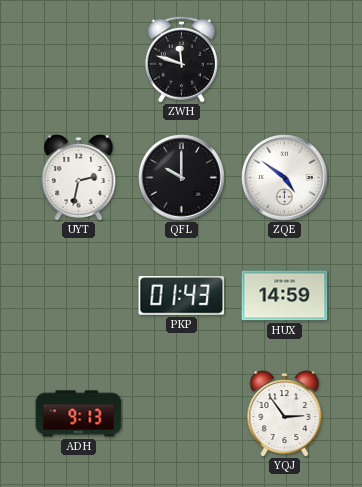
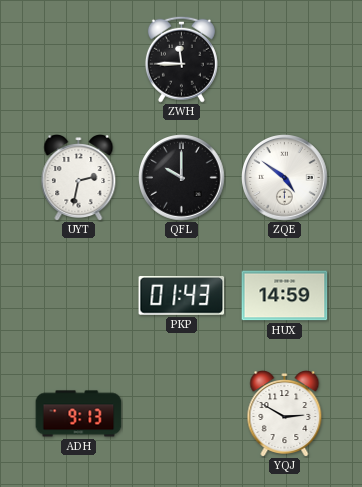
ZWH: 11:48 -> 11:45
YQJ: 2:54 -> 2:50
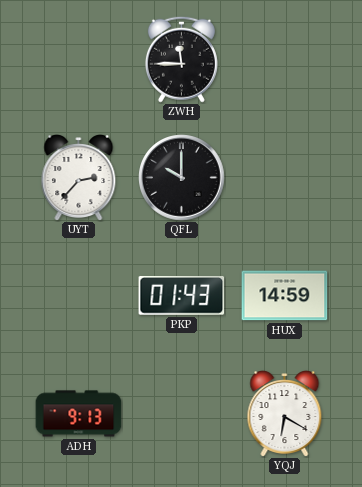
UYT: 2:32 -> 2:37
ZQE: 4:51 -> none
YQJ: 2:50 -> 6:20
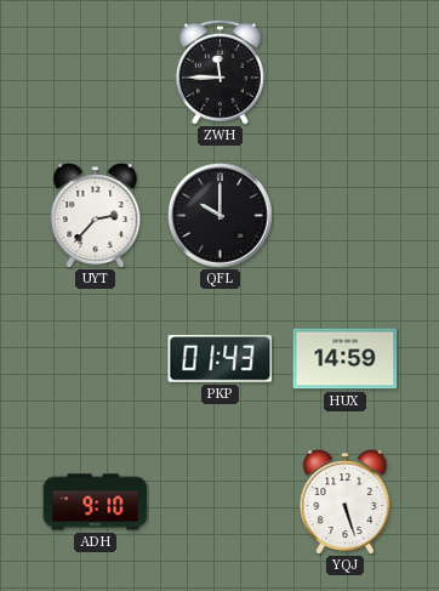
ADH: 9:13 -> 9:10
YQJ: 6:20 -> 5:27
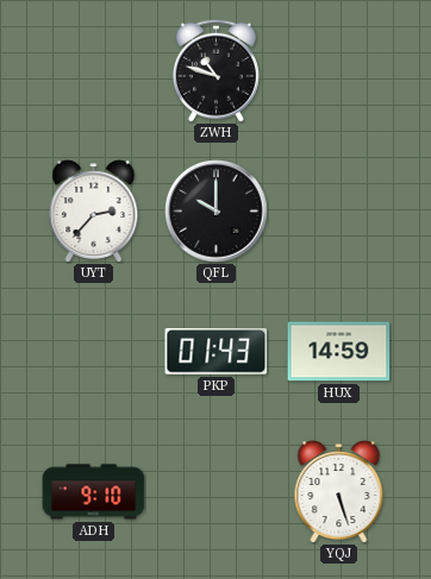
ZWH: 11:45 -> 10:48
